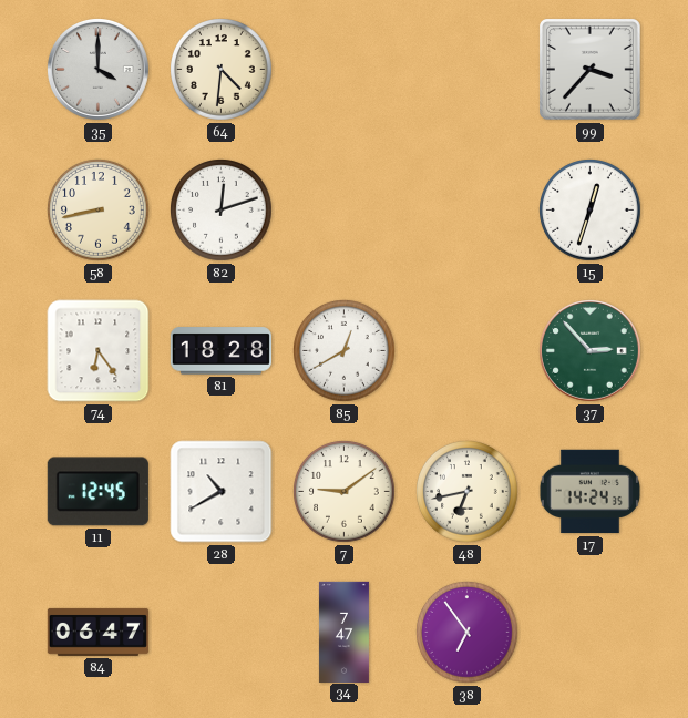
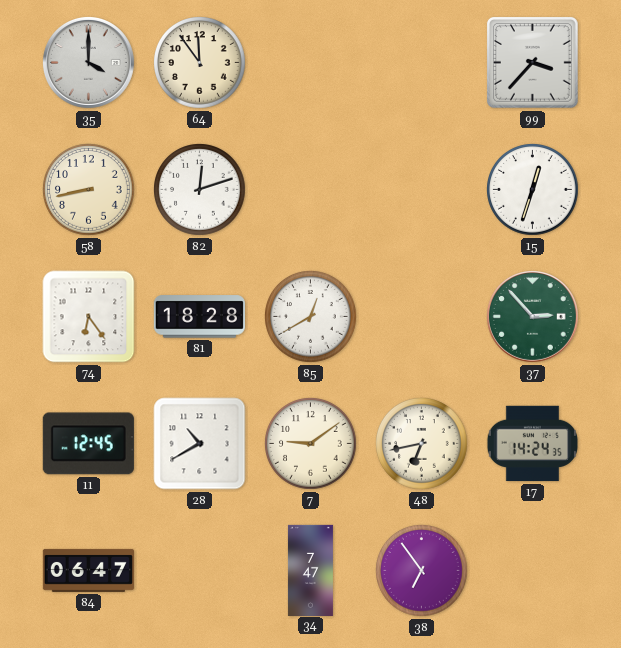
64: 4:31 -> 11:54
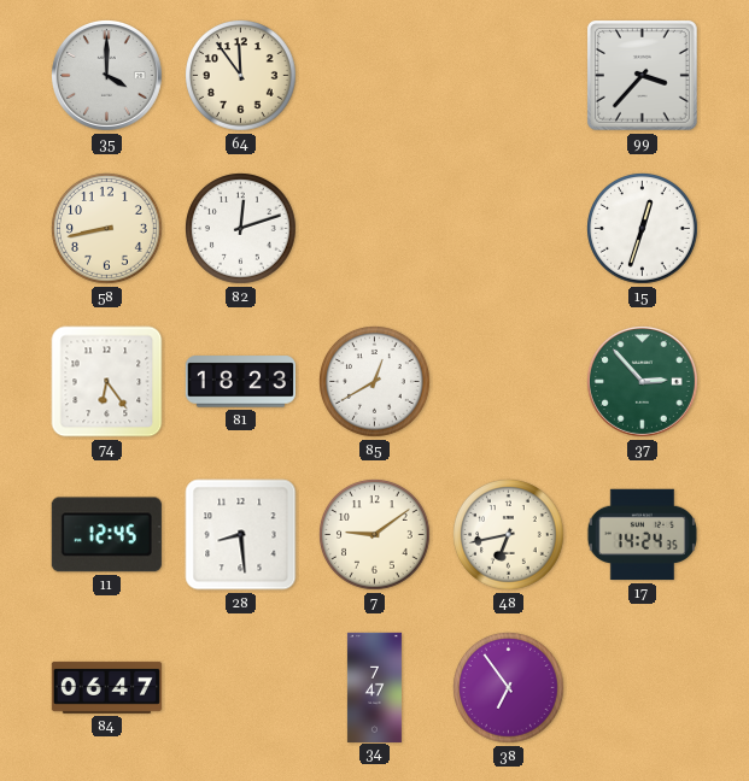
81: 18:28 -> 18:23
28: 10:40 -> 8:29
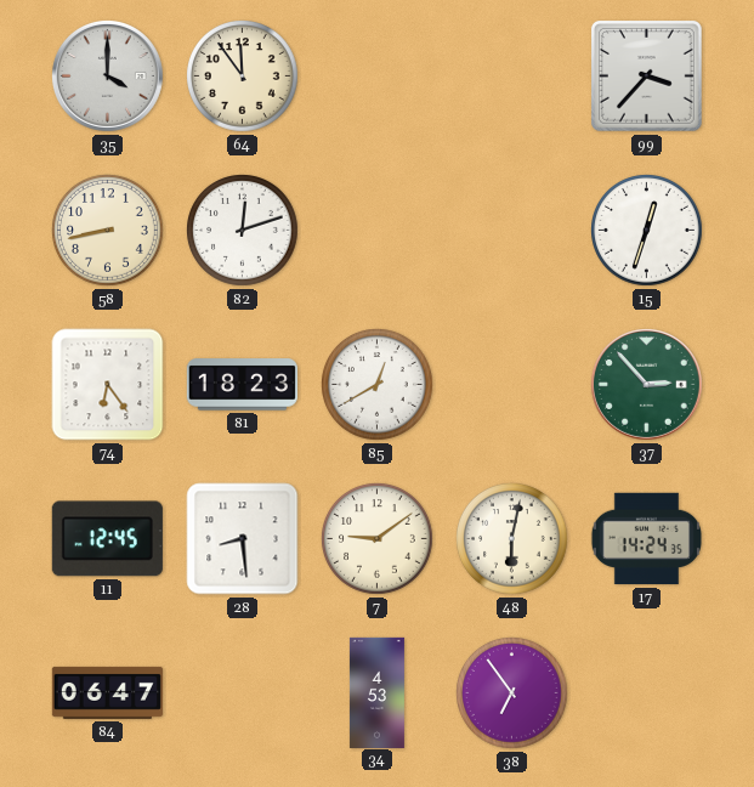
48: 6:43 -> 6:02
34: 7:47 -> 4:53
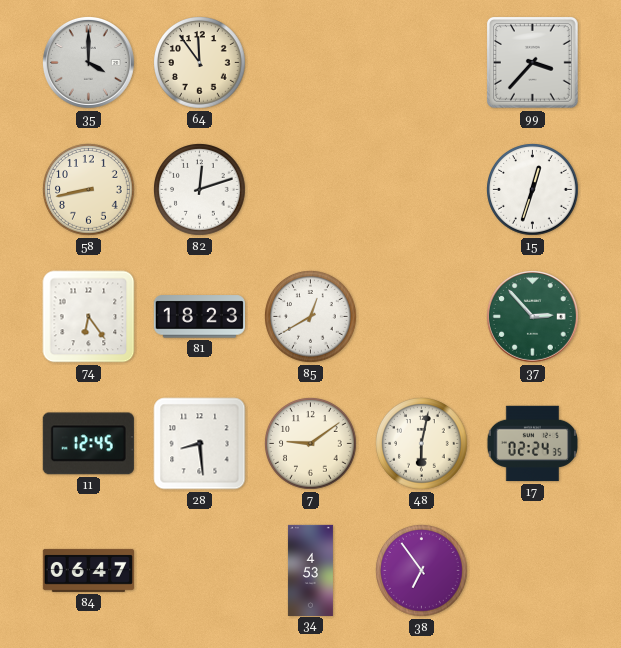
17: 14:24 -> 02:24
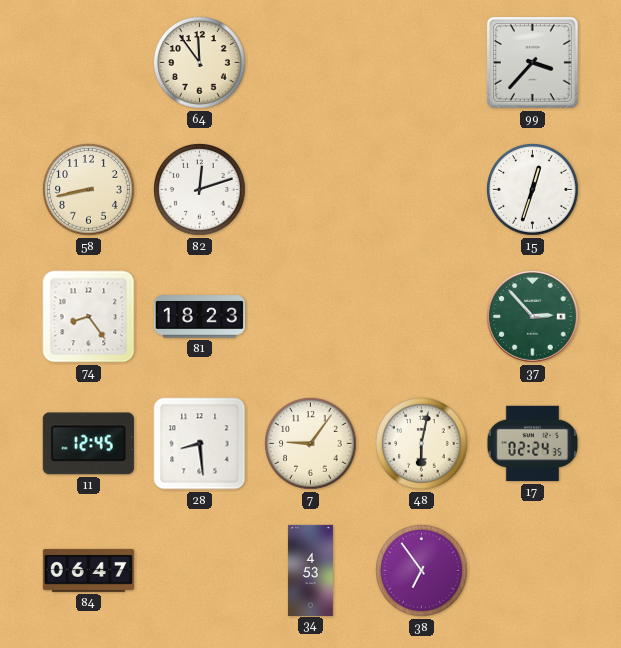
35: 4:00 -> none
74: 6:24 -> 8:24
85: 12:40 -> none
7: 9:09 -> 9:06
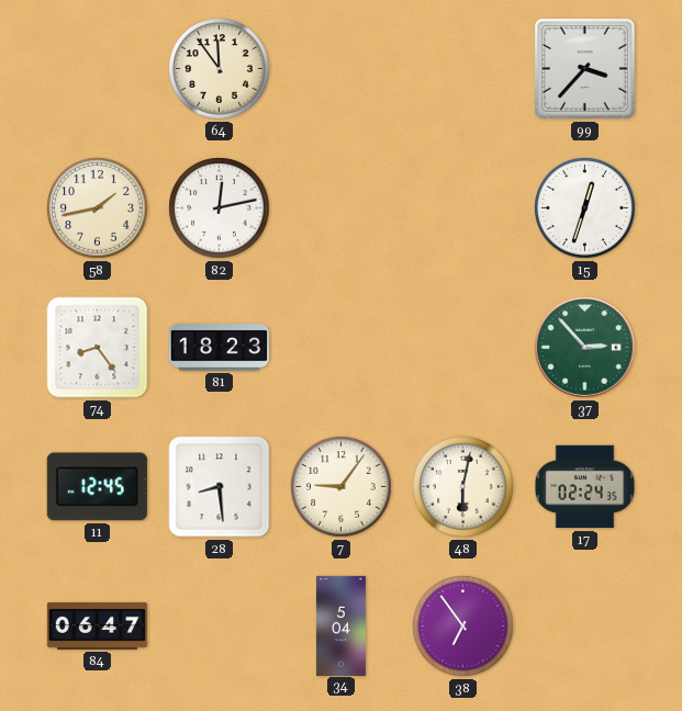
58: 8:43 -> 1:43
82: 12:12 -> 12:13
34: 4:53 -> 5:04
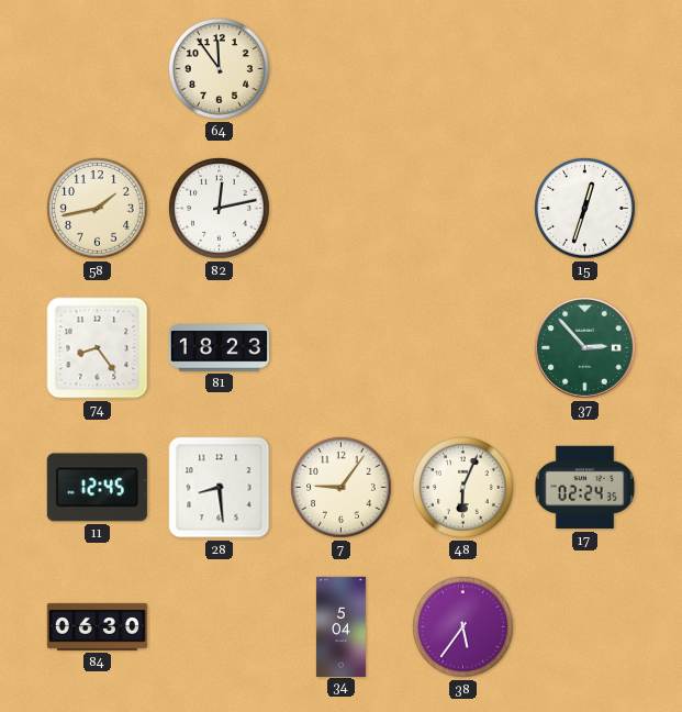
99: 3:37 -> none
48: 6:02 -> 6:04
84: 06:47 -> 06:30
38: 6:54 -> 5:36
